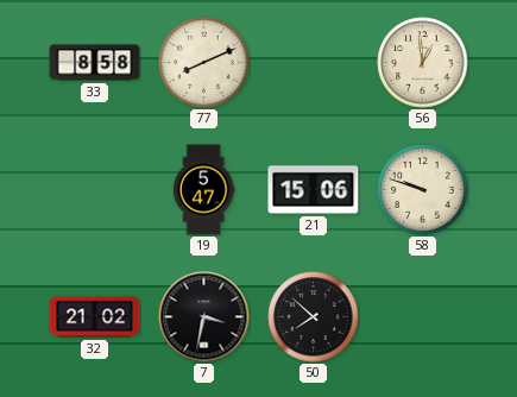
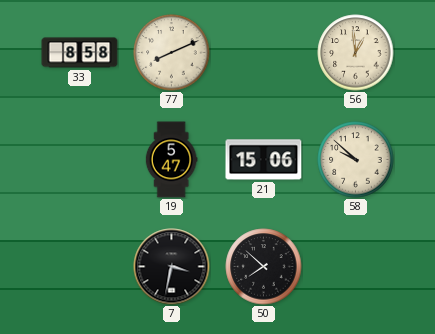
58: 9:48 -> 9:52
32: 21:02 -> none
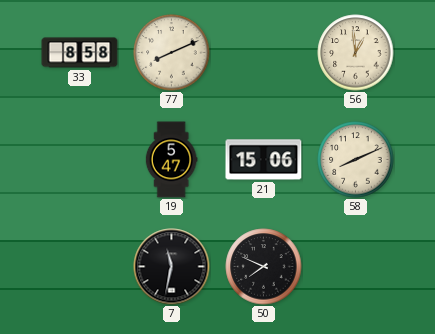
58: 9:52 -> 8:11
7: 3:32 -> 11:32
50: 7:52 -> 7:49
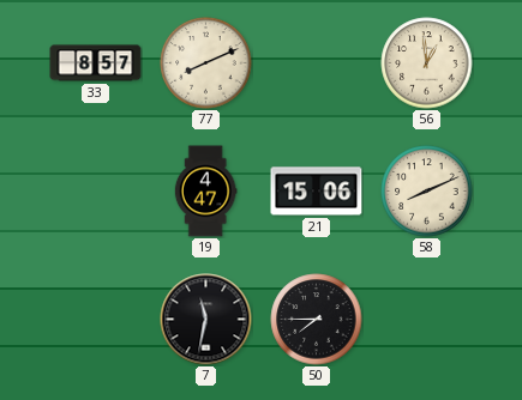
33: 8:58 -> 8:57
19: 5:47 -> 4:47
50: 7:49 -> 7:45
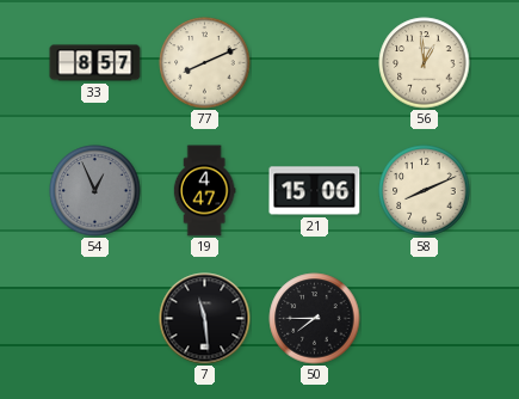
54: none -> 12:56
7: 11:32 -> 11:29
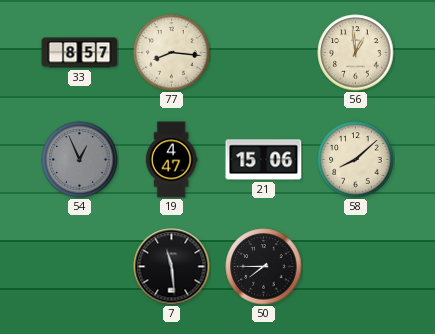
77: 8:11 -> 8:16
58: 8:11 -> 8:08
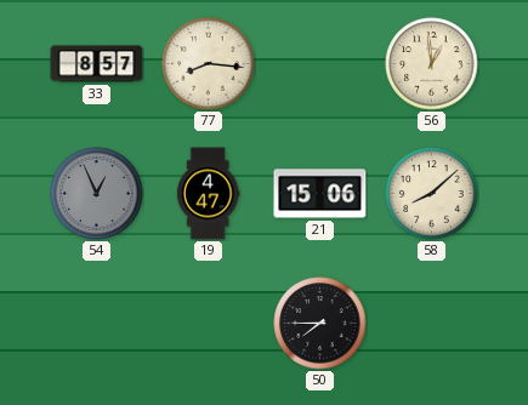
7: 11:29 -> none
